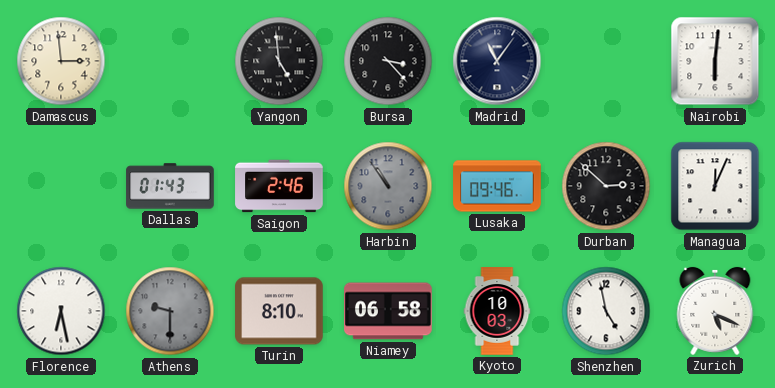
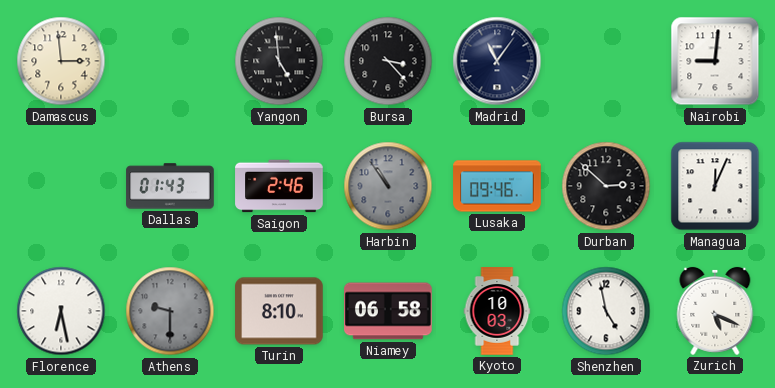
Nairobi: 6:01 -> 9:01
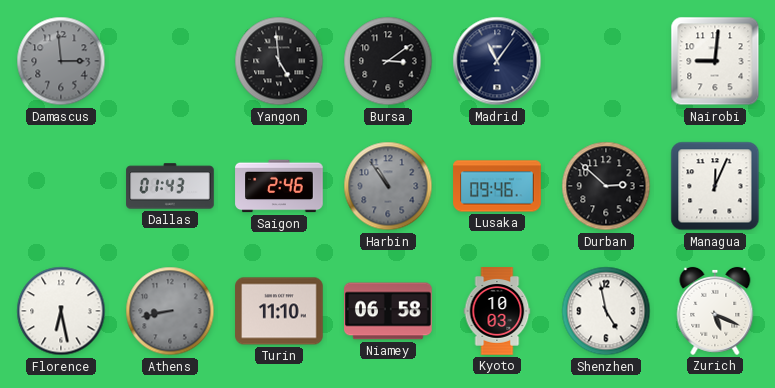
Damascus dial: cream -> grey
Bursa: 3:23 -> 3:09
Athens: 9:30 -> 8:43
Turin: 8:10 -> 11:10
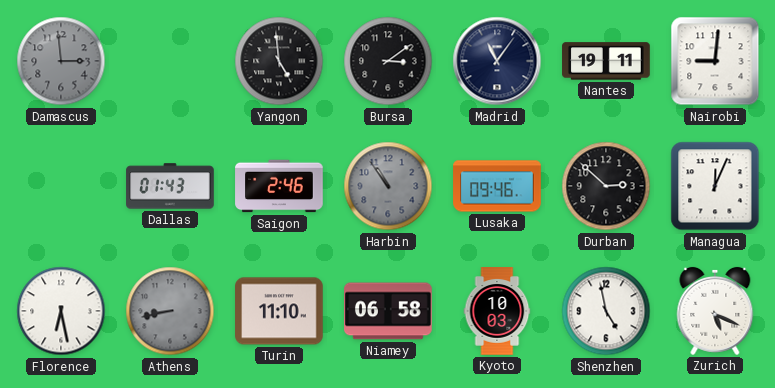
Nantes: none -> 19:11
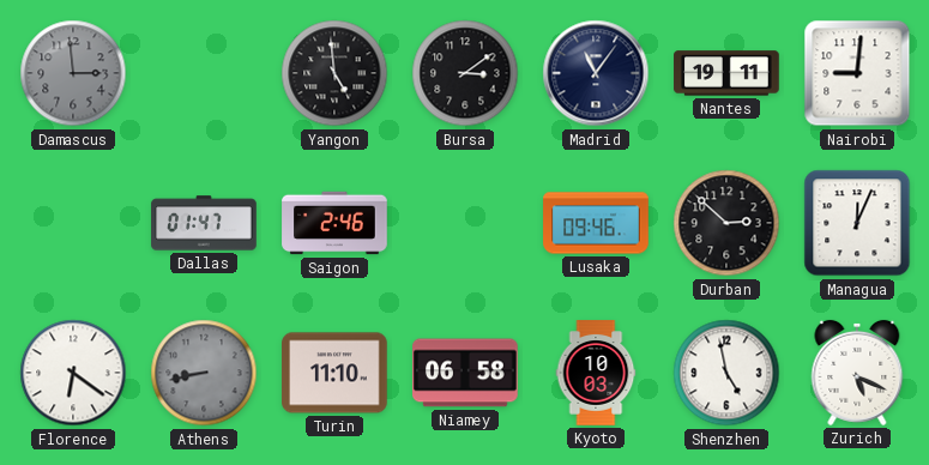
Dallas: 01:43 -> 01:47
Harbin: 10:54 -> none
Florence: 6:28 -> 6:21
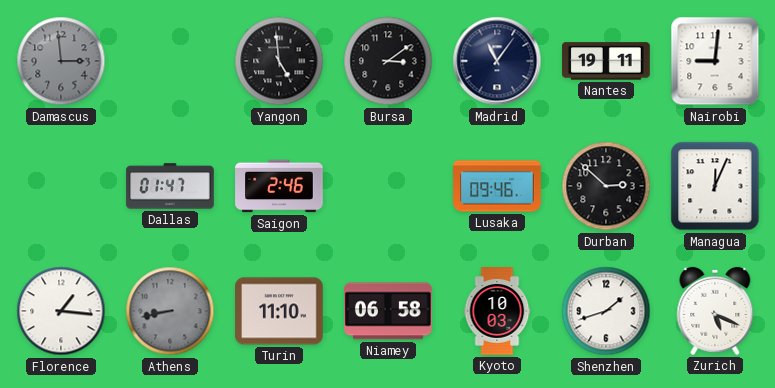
Florence: 6:21 -> 1:16
Shenzhen: 4:58 -> 1:42
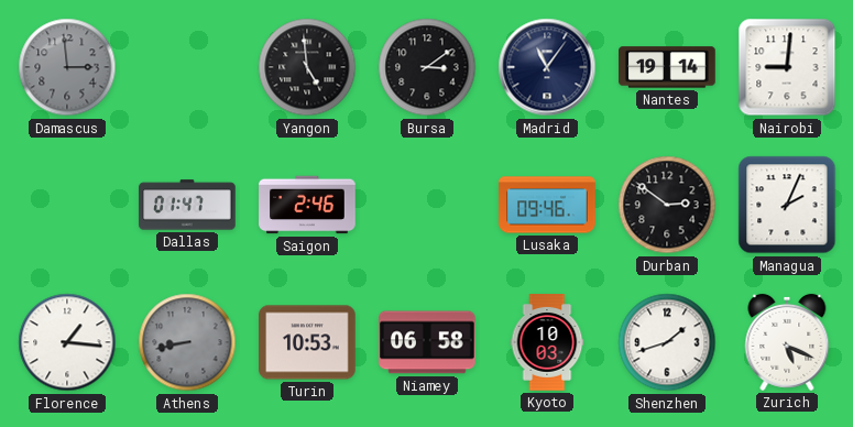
Nantes: 19:11 -> 19:14
Durban: 2:52 -> 2:51
Managua: 12:04 -> 2:04
Turin: 11:10 -> 10:53
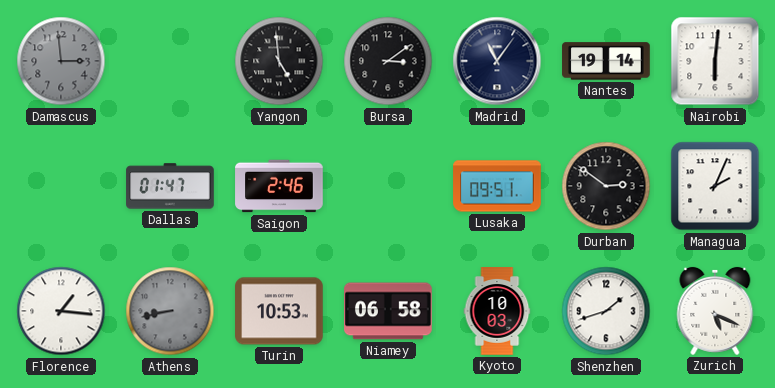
Nairobi: 9:01 -> 6:01
Lusaka: 09:46 -> 09:51
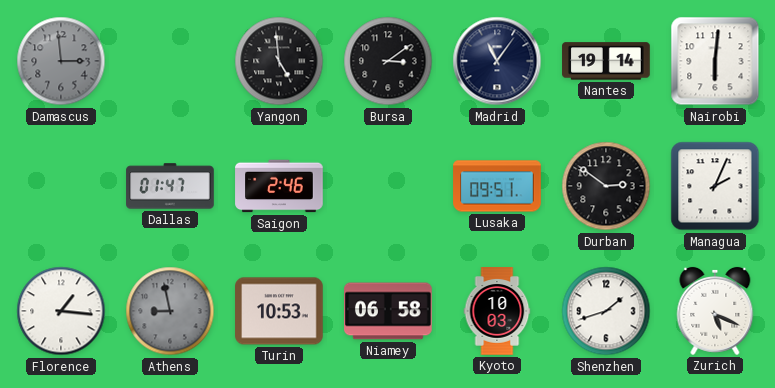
Athens: 8:43 -> 8:58
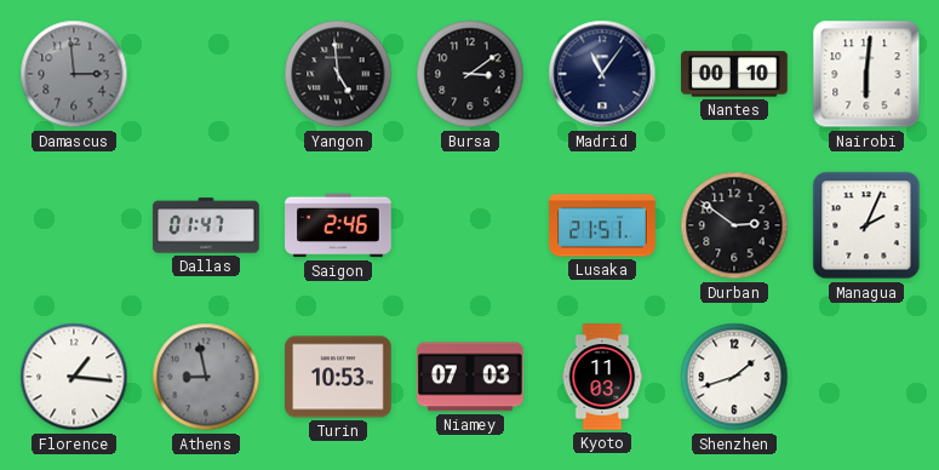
Nantes: 19:14 -> 00:10
Lusaka: 09:51 -> 21:51
Niamey: 06:58 -> 07:03
Kyoto: 10:03 -> 11:03
Zurich: 5:19 -> none
